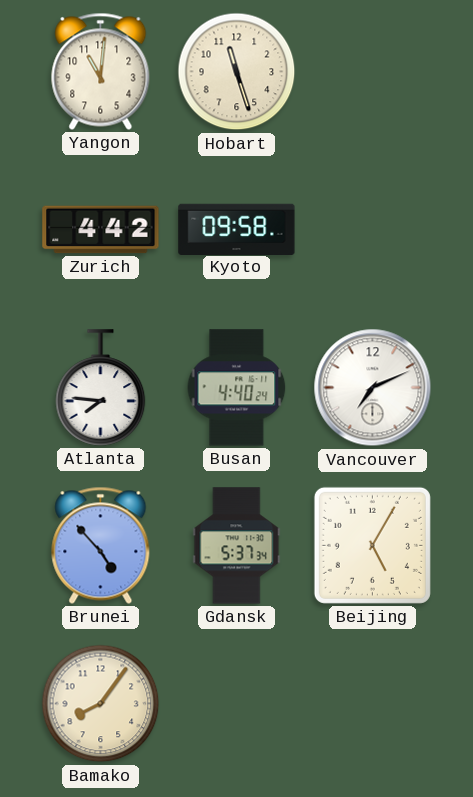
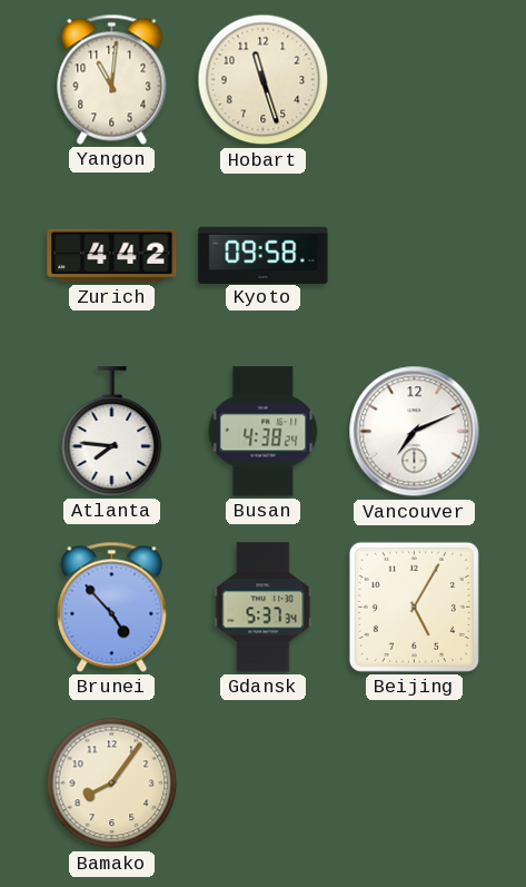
Busan: 4:40 -> 4:38
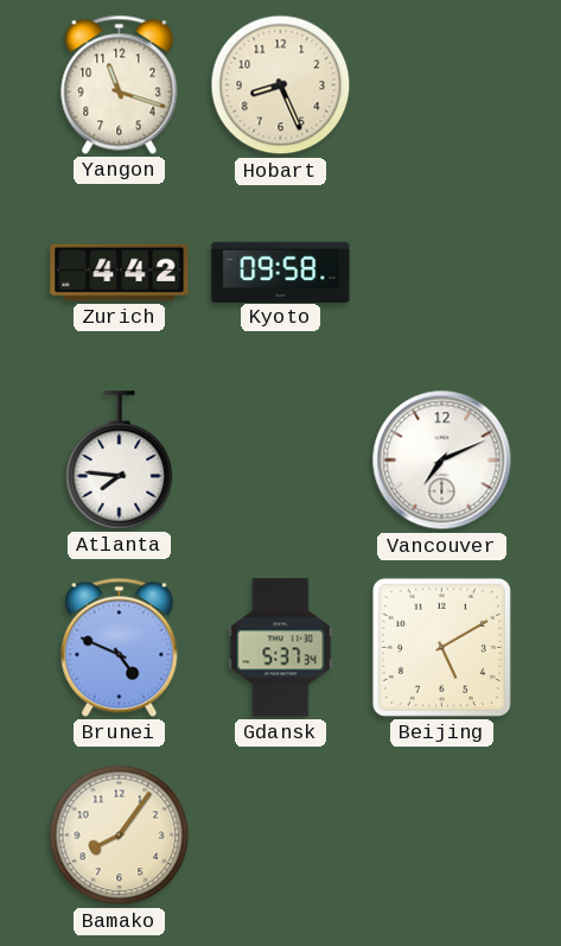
Yangon: 11:01 -> 11:18
Hobart: 11:27 -> 8:26
Busan: 4:38 -> none
Brunei: 4:53 -> 4:49
Beijing: 5:05 -> 5:10
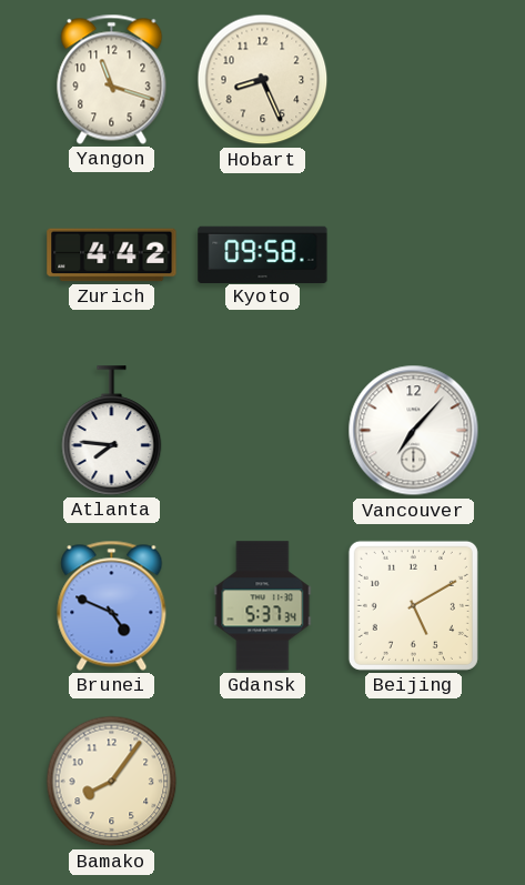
Vancouver: 7:11 -> 7:07
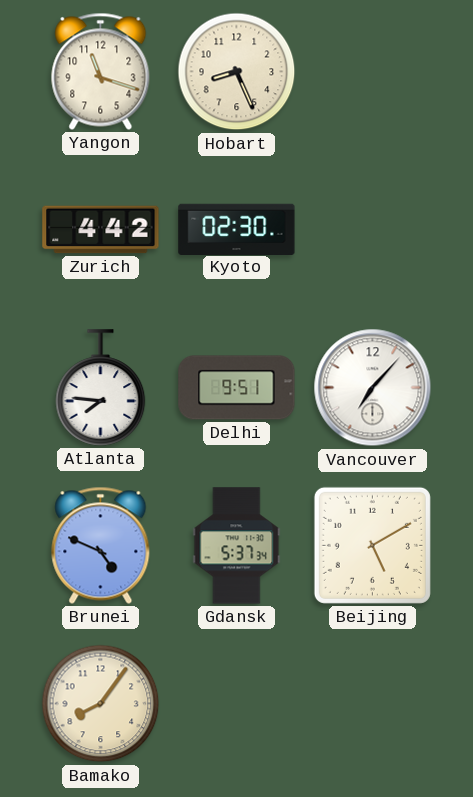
Kyoto: 09:58 -> 02:30
Delhi: none -> 9:51
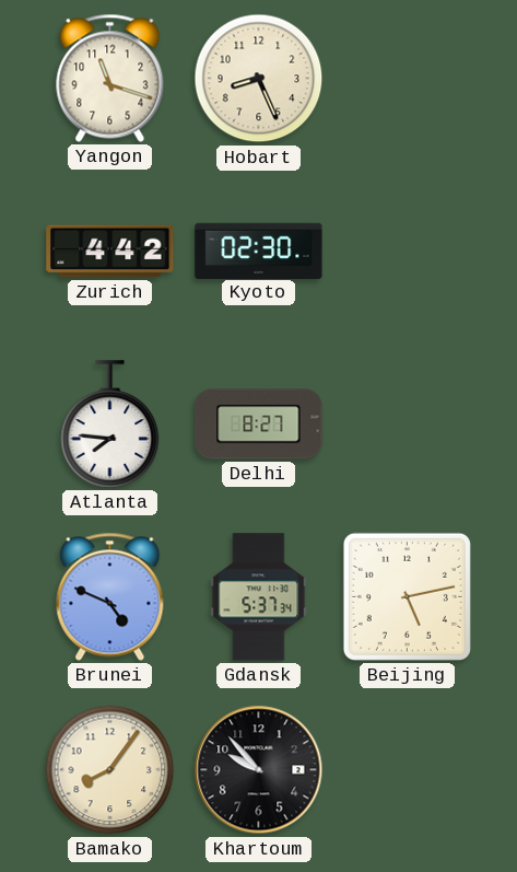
Delhi: 9:51 -> 8:27
Vancouver: 7:07 -> none
Beijing: 5:10 -> 5:13
Khartoum: none -> 9:53
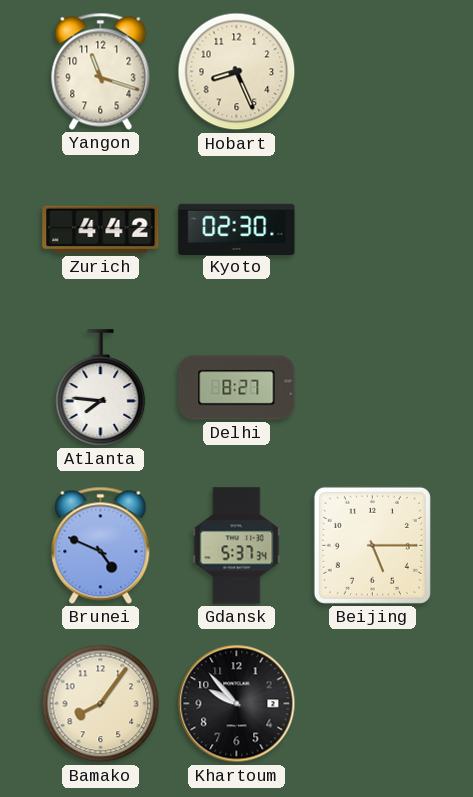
Beijing: 5:13 -> 5:15
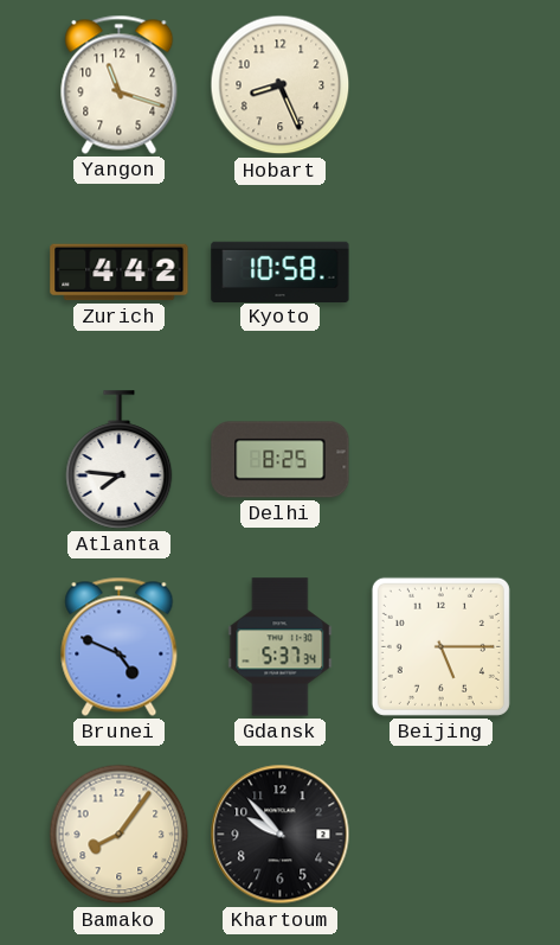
Kyoto: 02:30 -> 10:58
Delhi: 8:27 -> 8:25
